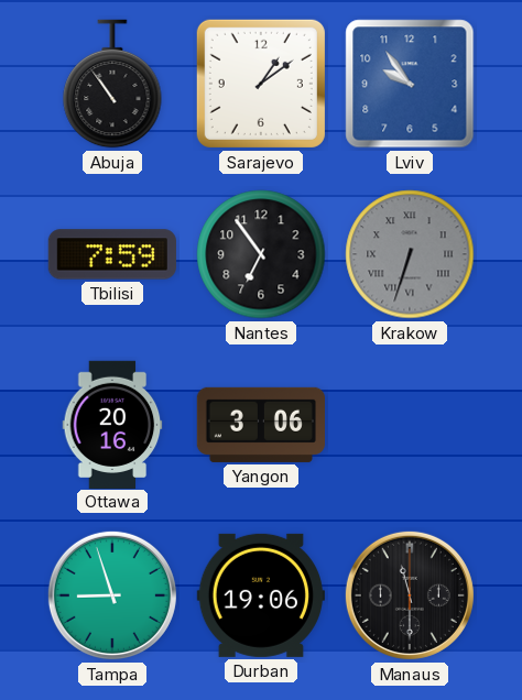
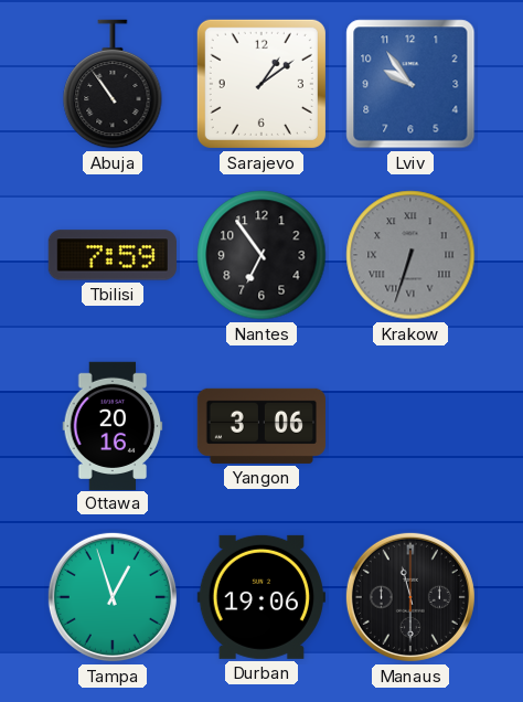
Tampa: 8:57 -> 12:57
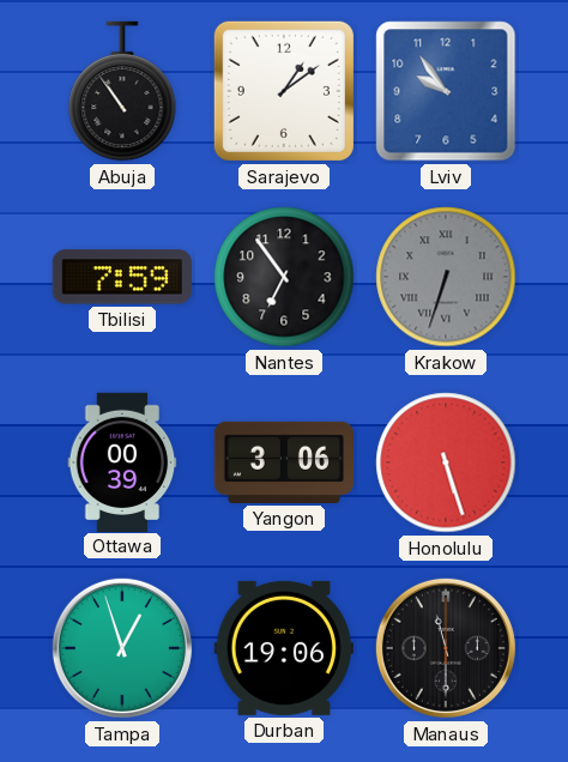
Ottawa: 20:16 -> 00:39
Honolulu: none -> 5:27
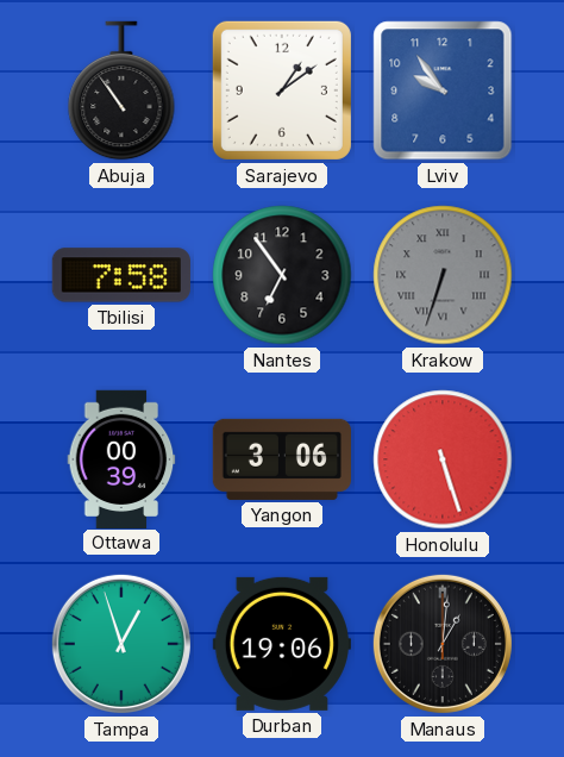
Tbilisi: 7:59 -> 7:58
Manaus: 11:30 -> 1:01
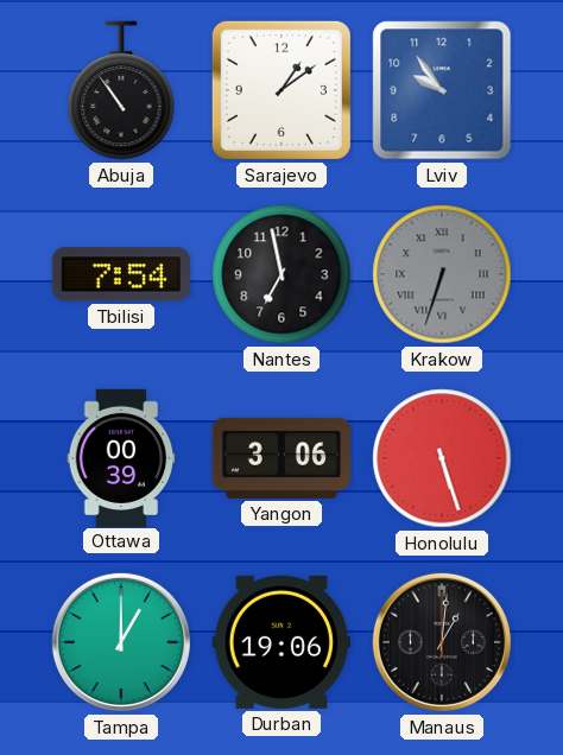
Tbilisi: 7:58 -> 7:54
Nantes: 6:54 -> 6:58
Tampa: 12:57 -> 1:00
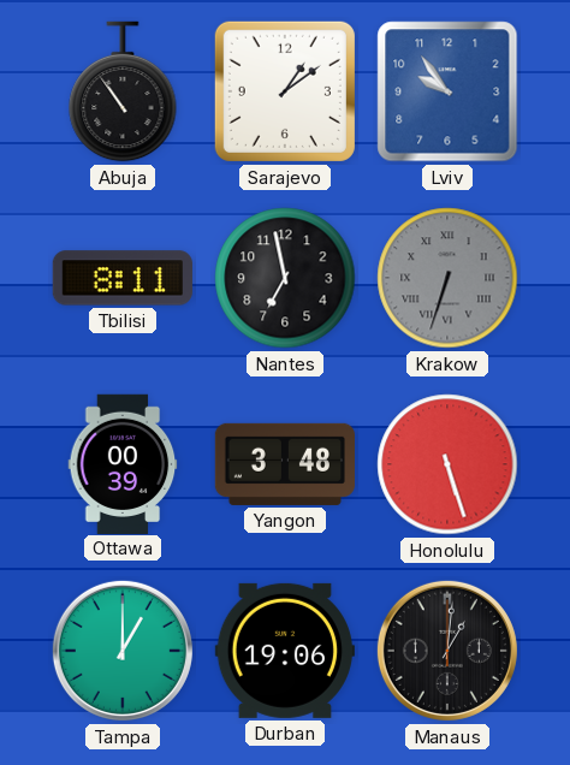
Tbilisi: 7:54 -> 8:11
Yangon: 3:06 -> 3:48
